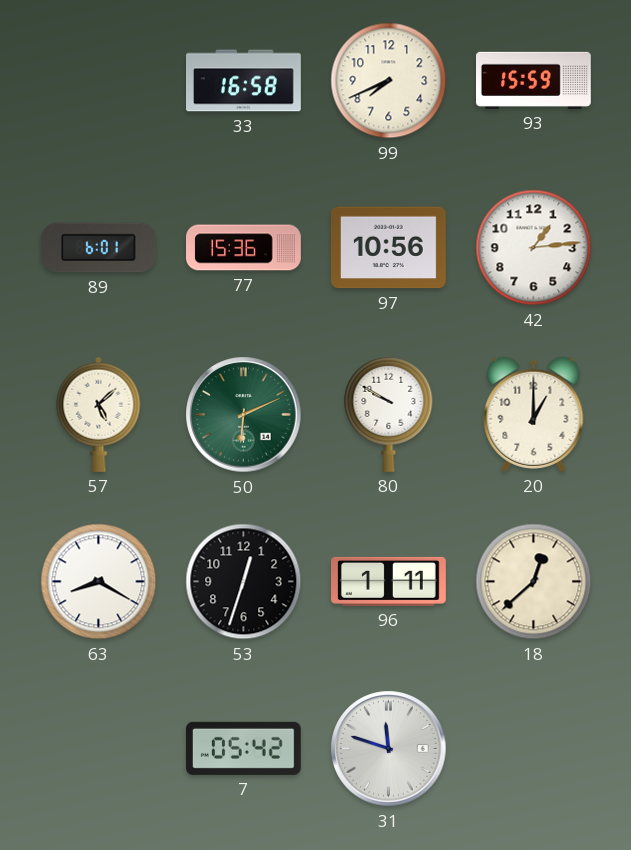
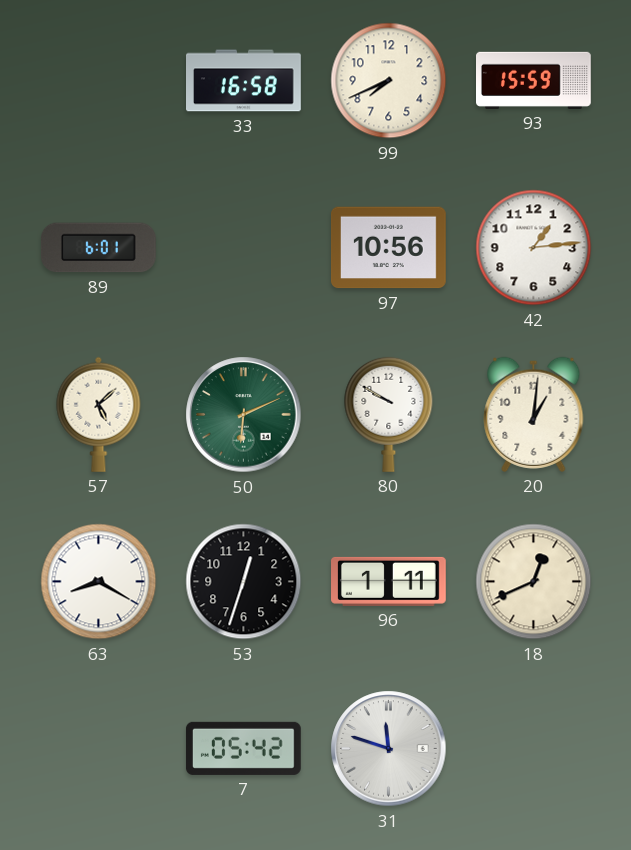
77: 15:36 -> none
20: 1:00 -> 1:01
18: 12:38 -> 12:41
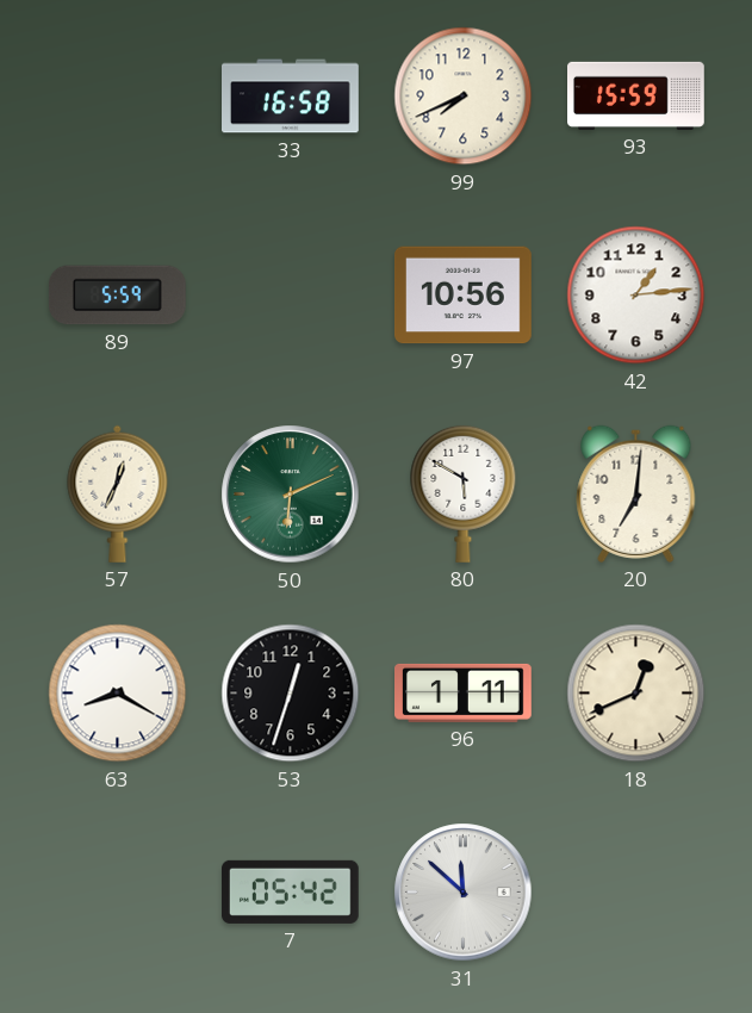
89: 6:01 -> 5:59
57: 5:08 -> 12:34
80: 9:50 -> 5:50
20: 1:01 -> 7:01
31: 11:48 -> 11:52
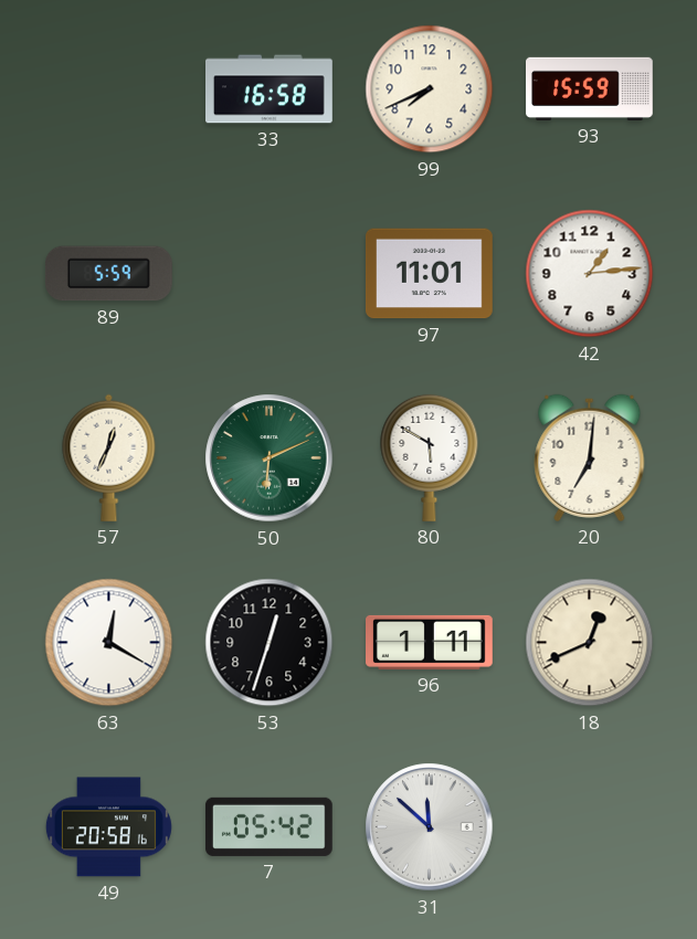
97: 10:56 -> 11:01
63: 8:20 -> 12:20
49: none -> 20:58
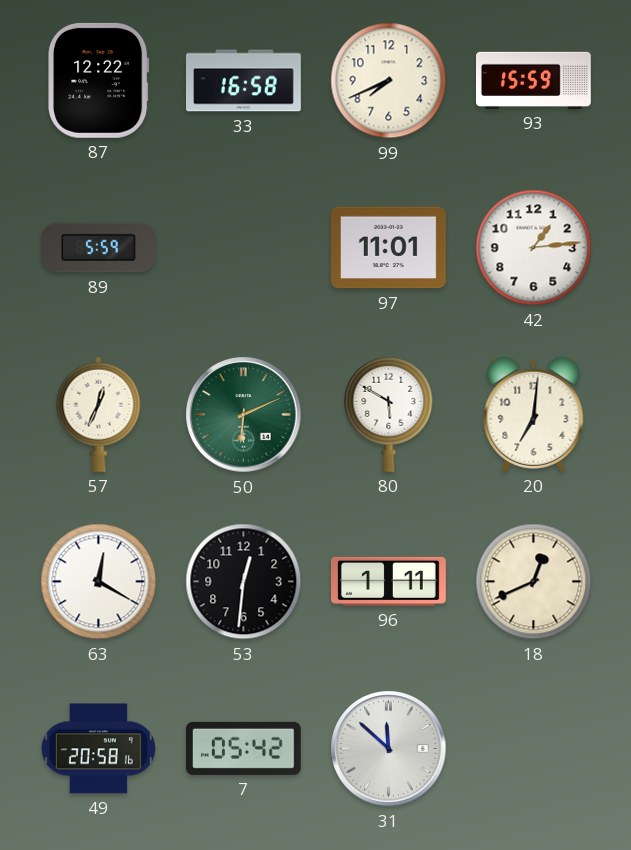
87: none -> 12:22
53: 12:33 -> 12:31
